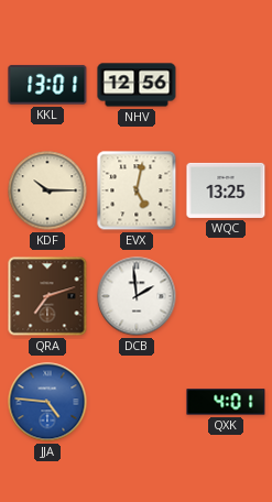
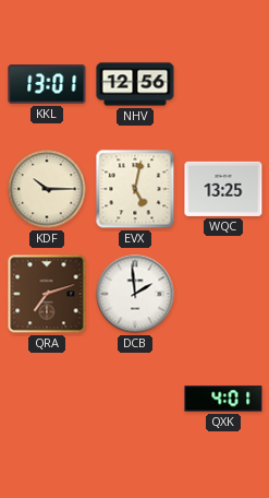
JJA: 4:46 -> none
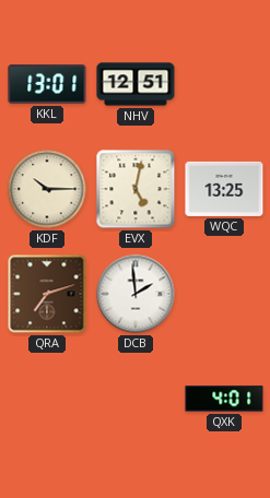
NHV: 12:56 -> 12:51
